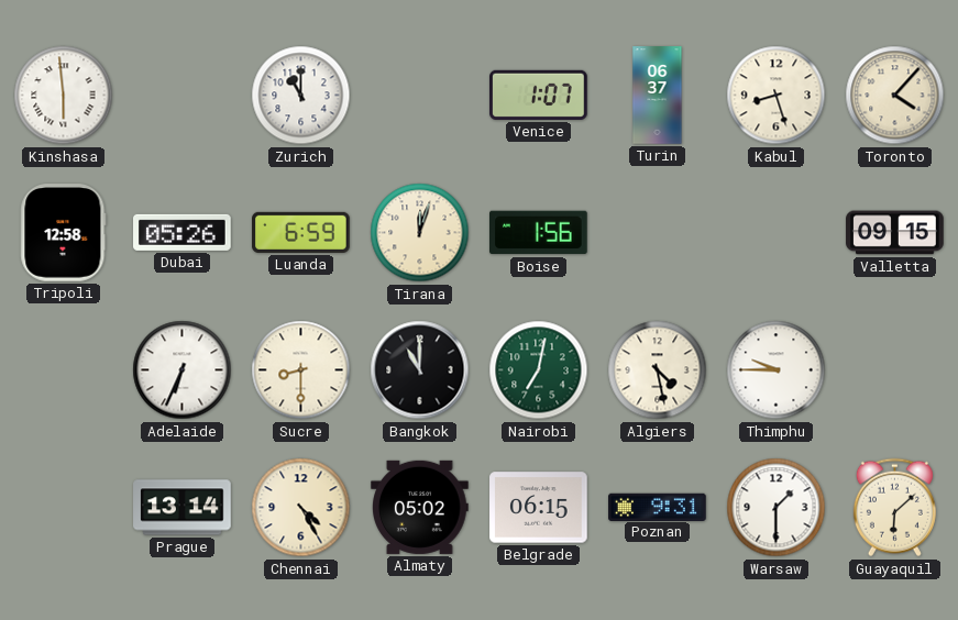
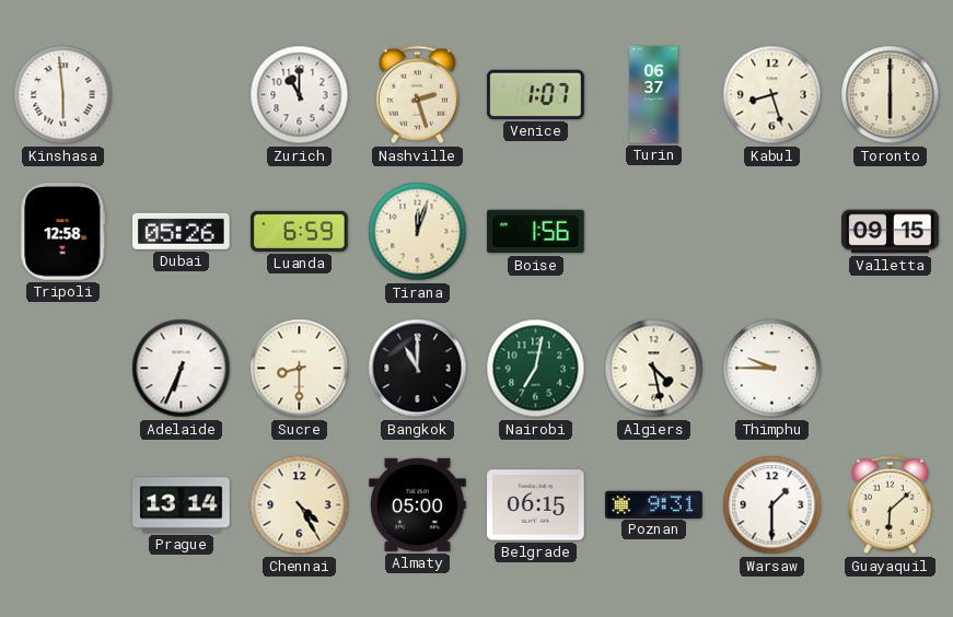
Nashville: none -> 2:27
Toronto: 4:07 -> 6:00
Almaty: 05:02 -> 05:00
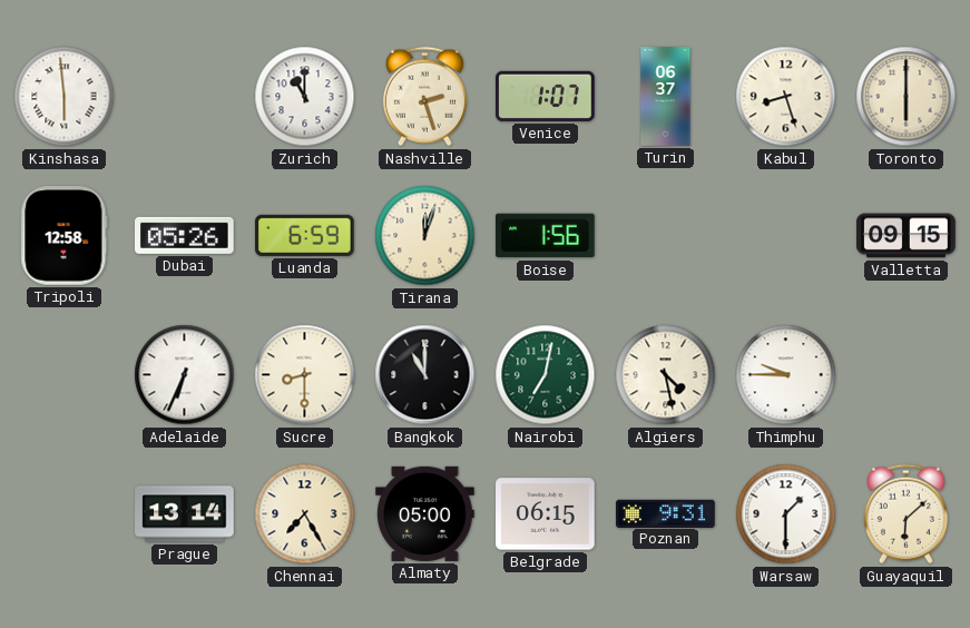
Chennai: 4:25 -> 7:25
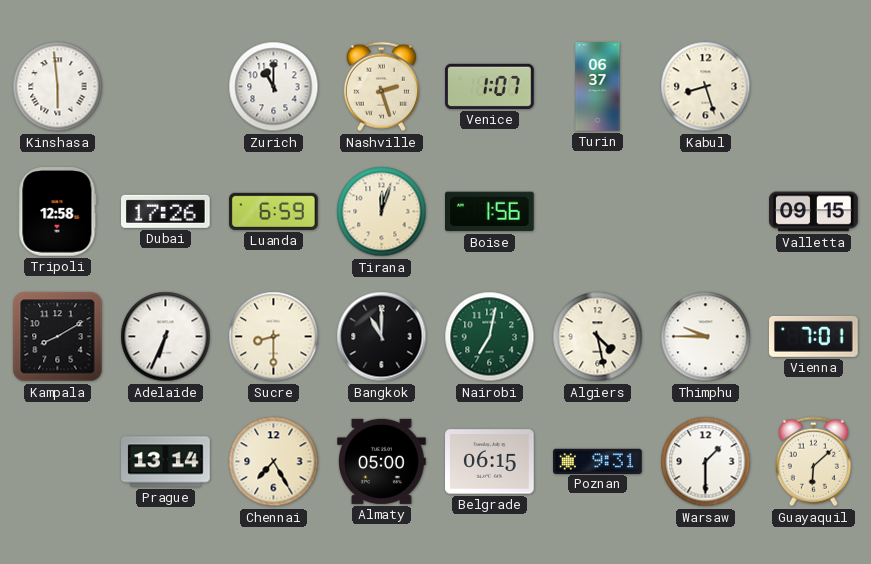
Toronto: 6:00 -> none
Dubai: 05:26 -> 17:26
Kampala: none -> 8:10
Vienna: none -> 7:01
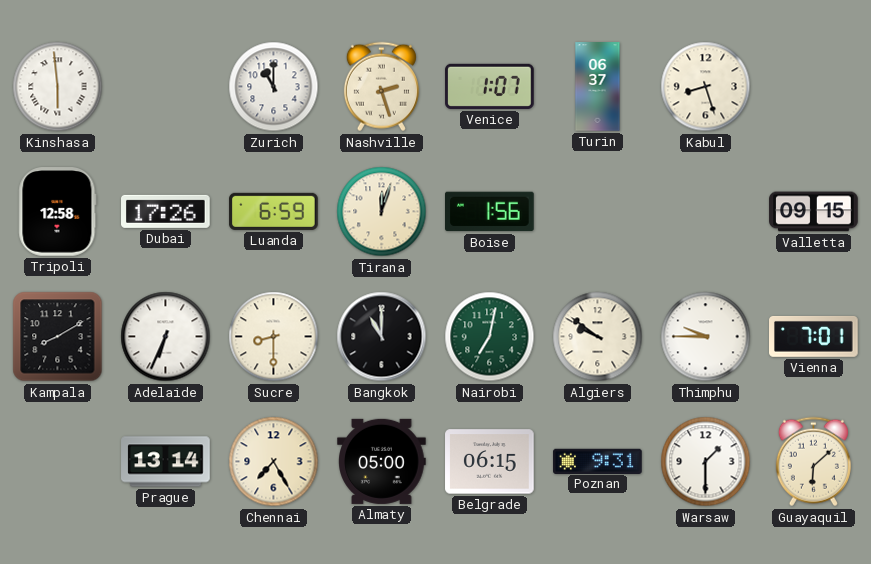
Algiers: 4:28 -> 9:51
